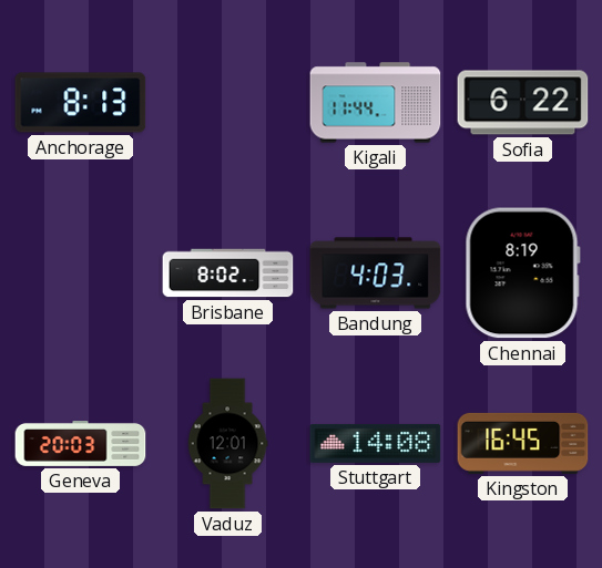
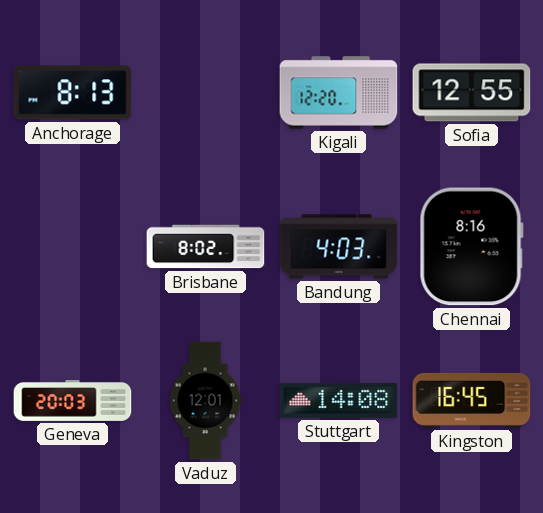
Kigali: 11:44 -> 12:20
Sofia: 6:22 -> 12:55
Chennai: 8:19 -> 8:16
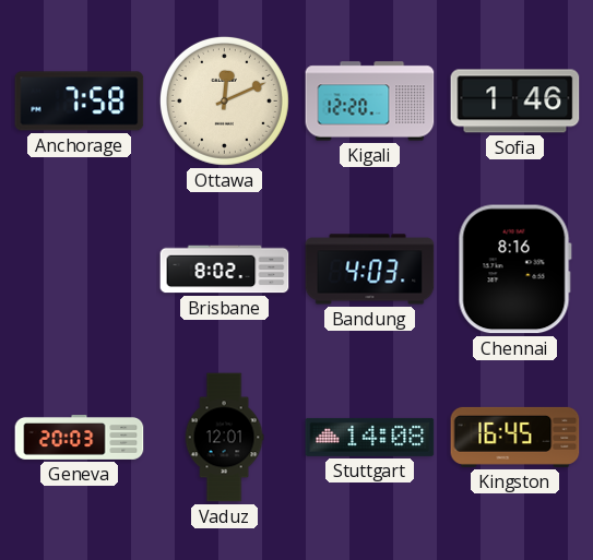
Anchorage: 8:13 -> 7:58
Ottawa: none -> 12:11
Sofia: 12:55 -> 1:46
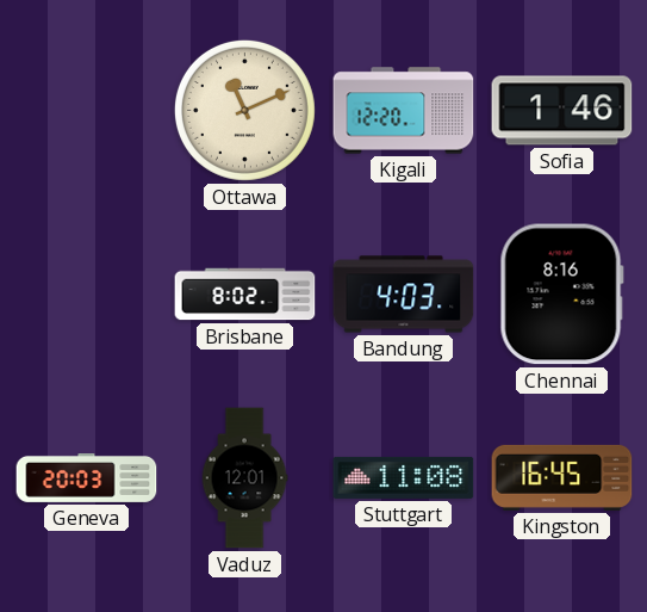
Anchorage: 7:58 -> none
Ottawa: 12:11 -> 11:11
Stuttgart: 14:08 -> 11:08
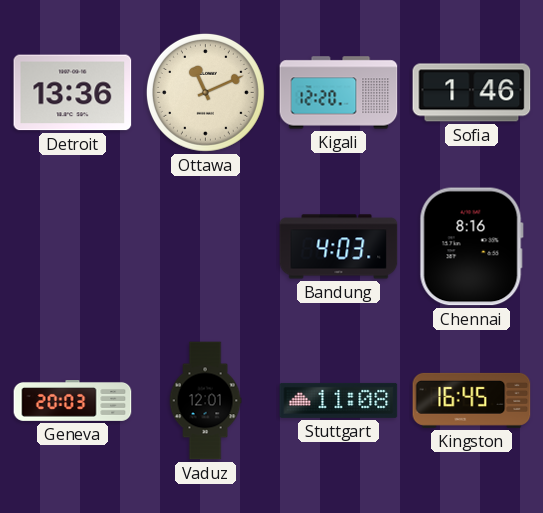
Detroit: none -> 13:36
Brisbane: 8:02 -> none
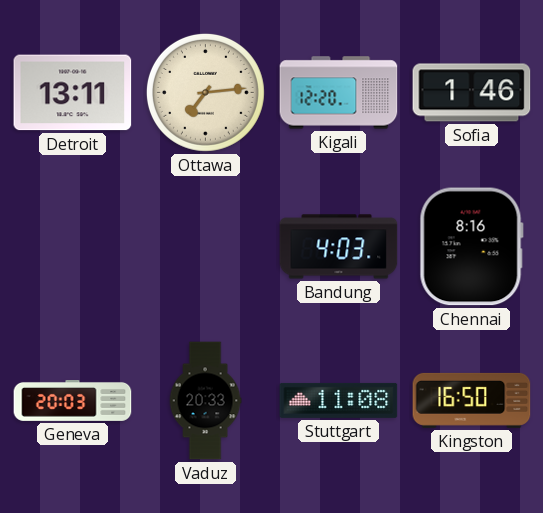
Detroit: 13:36 -> 13:11
Ottawa: 11:11 -> 7:14
Vaduz: 12:01 -> 20:33
Kingston: 16:45 -> 16:50
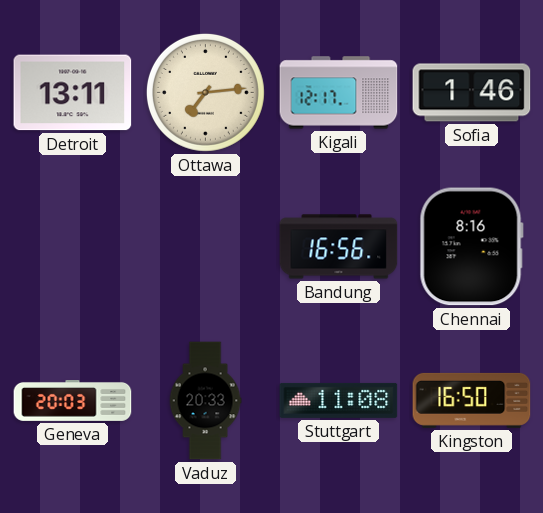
Kigali: 12:20 -> 12:17
Bandung: 4:03 -> 16:56
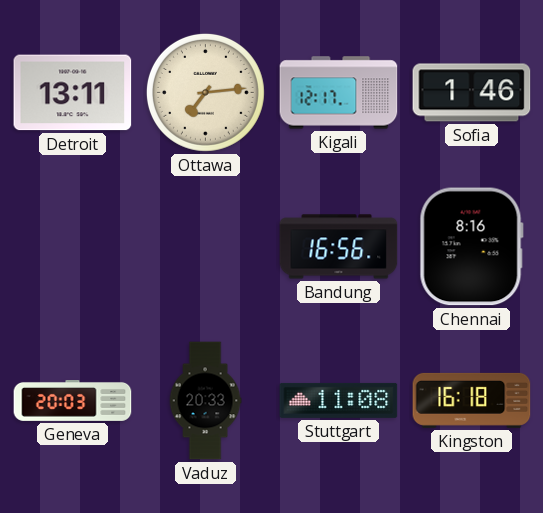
Kingston: 16:50 -> 16:18
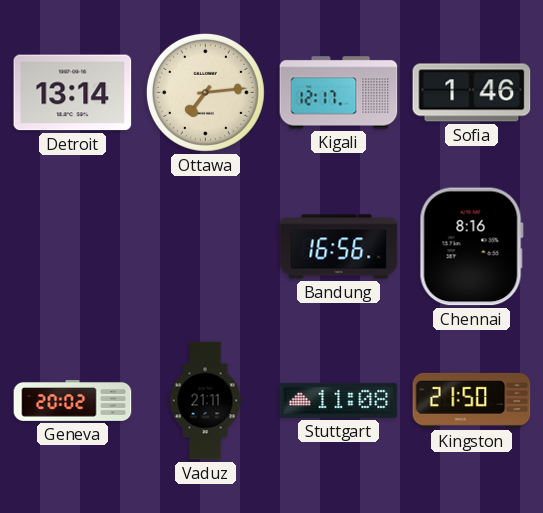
Detroit: 13:11 -> 13:14
Geneva: 20:03 -> 20:02
Vaduz: 20:33 -> 21:11
Kingston: 16:18 -> 21:50
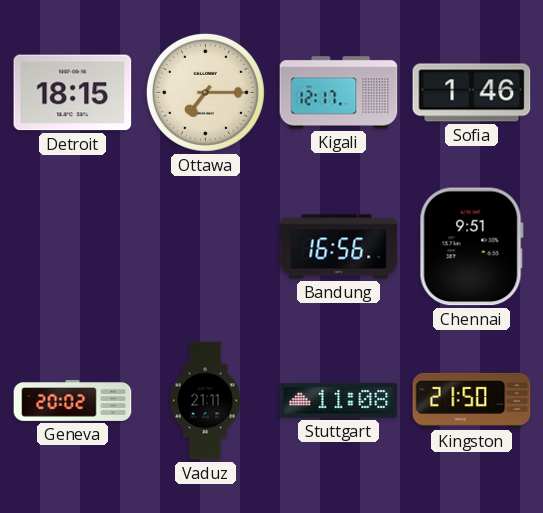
Detroit: 13:14 -> 18:15
Ottawa: 7:14 -> 7:15
Chennai: 8:16 -> 9:51
